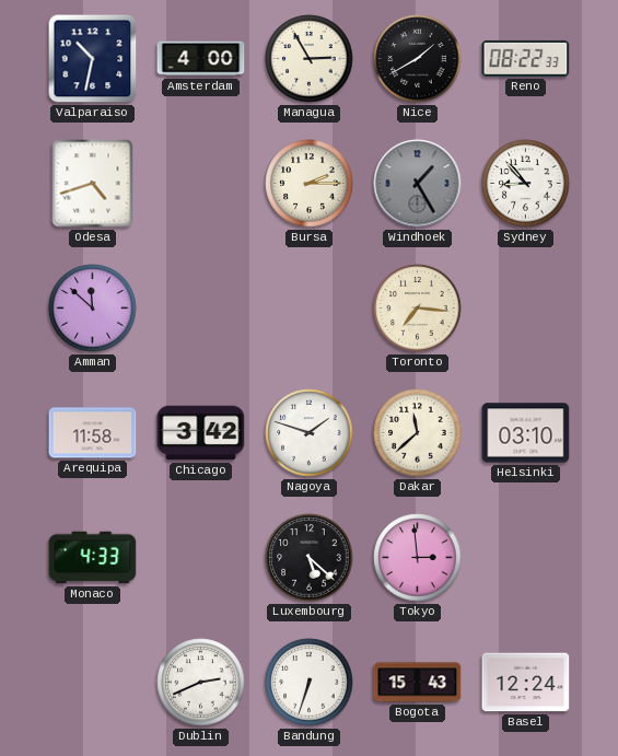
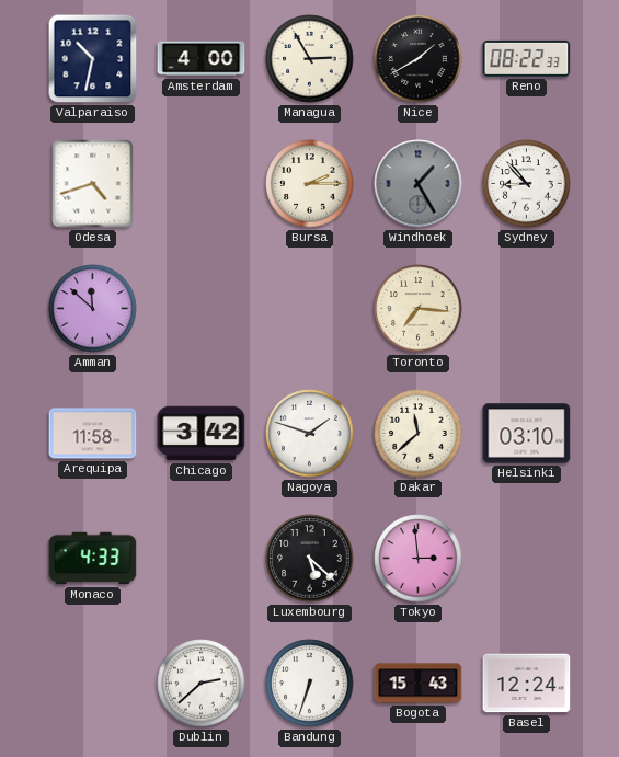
Dublin: 2:41 -> 2:38
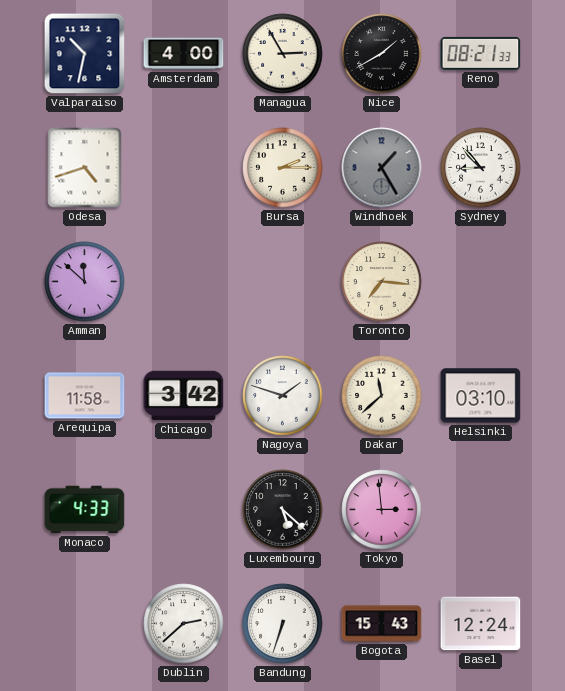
Reno: 08:22 -> 08:21
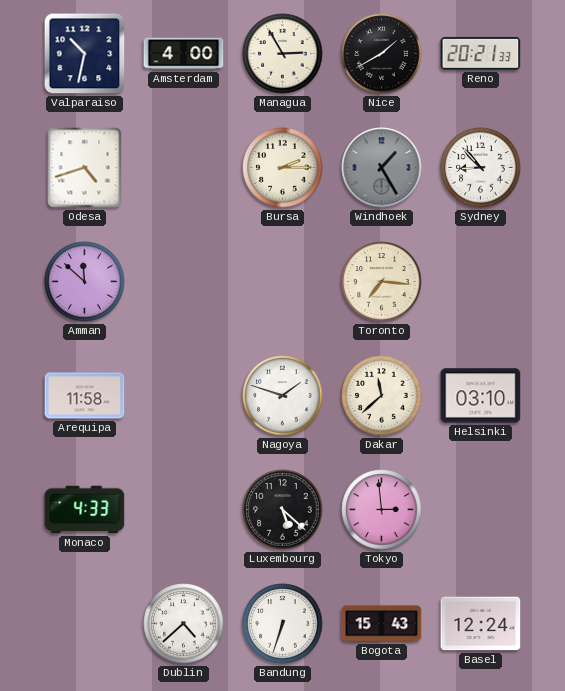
Reno: 08:21 -> 20:21
Chicago: 3:42 -> none
Dublin: 2:38 -> 4:38
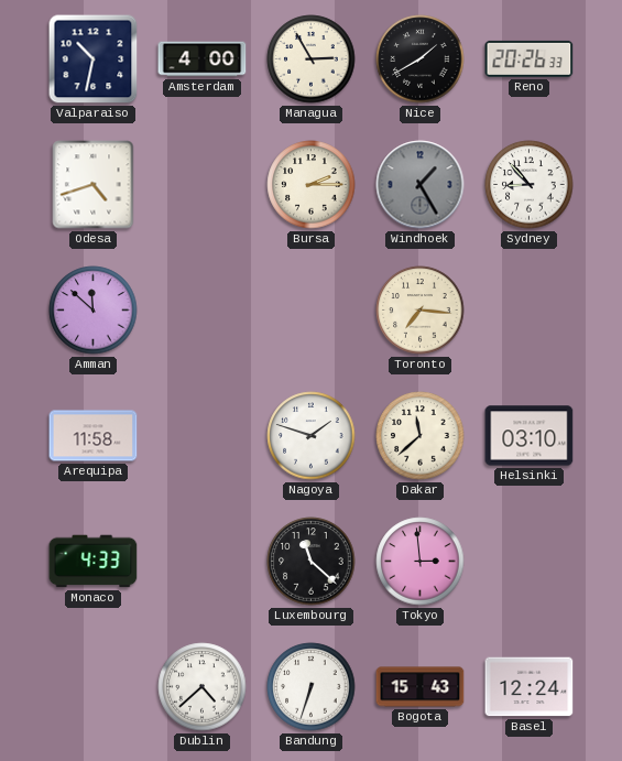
Reno: 20:21 -> 20:26
Luxembourg: 5:22 -> 11:22
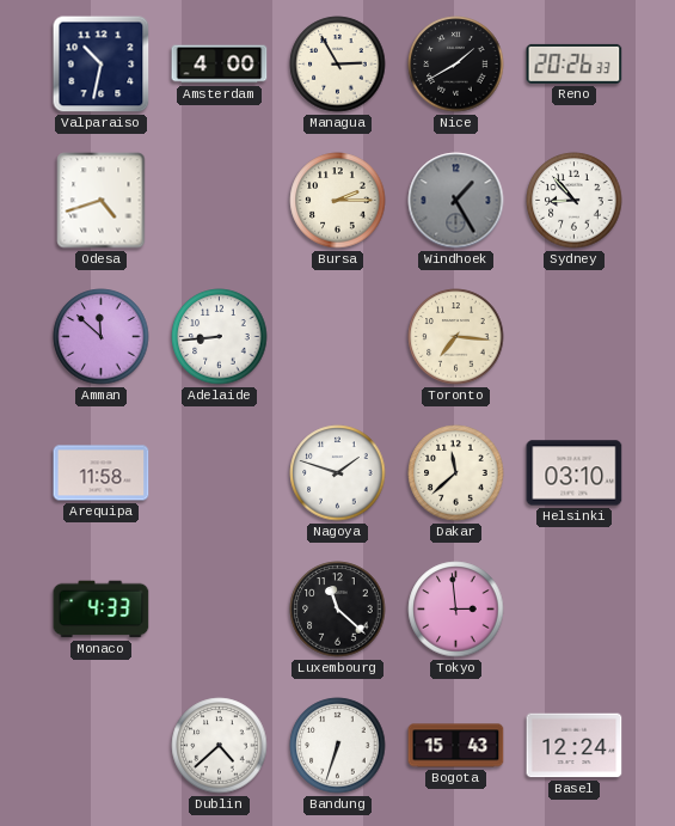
Adelaide: none -> 8:44
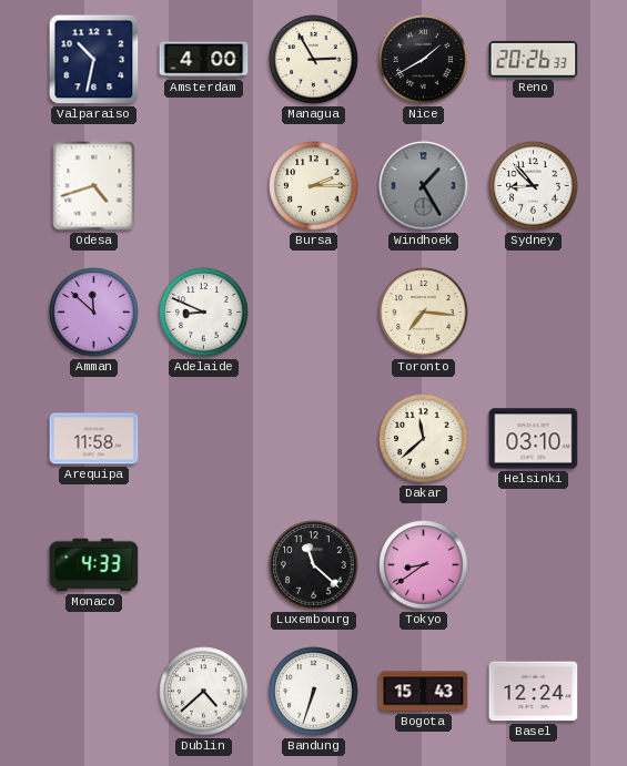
Adelaide: 8:44 -> 8:49
Nagoya: 1:48 -> none
Tokyo: 2:59 -> 8:39
